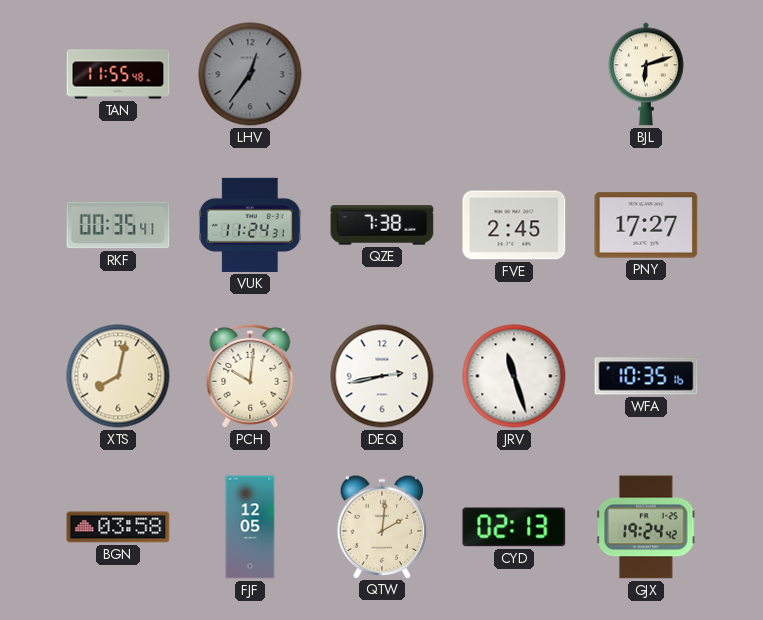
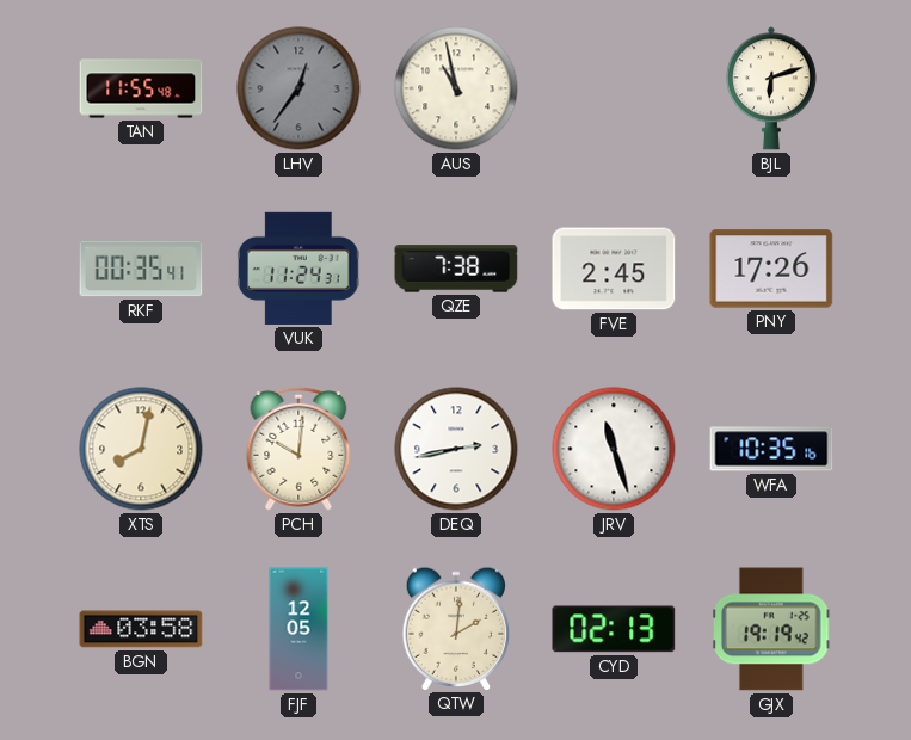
AUS: none -> 10:58
PNY: 17:27 -> 17:26
GJX: 19:24 -> 19:19
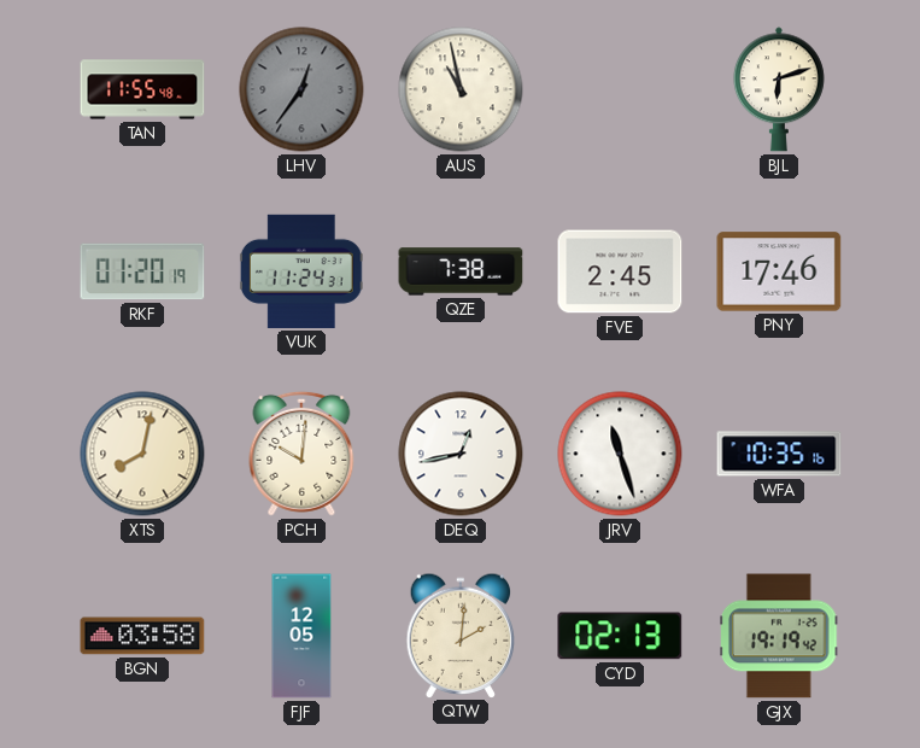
RKF: 00:35 -> 01:20
PNY: 17:26 -> 17:46
DEQ: 2:43 -> 12:43
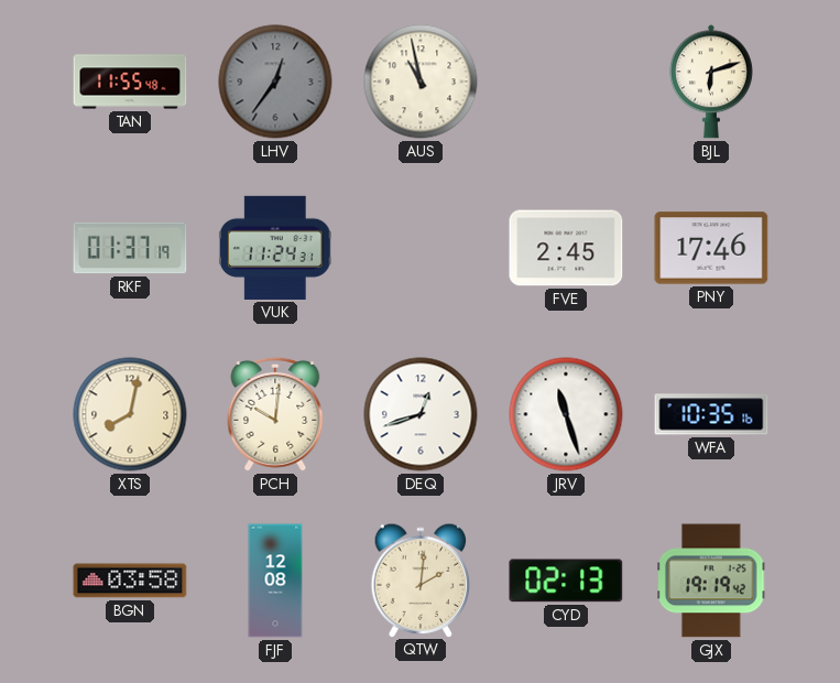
RKF: 01:20 -> 01:37
QZE: 7:38 -> none
DEQ: 12:43 -> 12:42
FJF: 12:05 -> 12:08
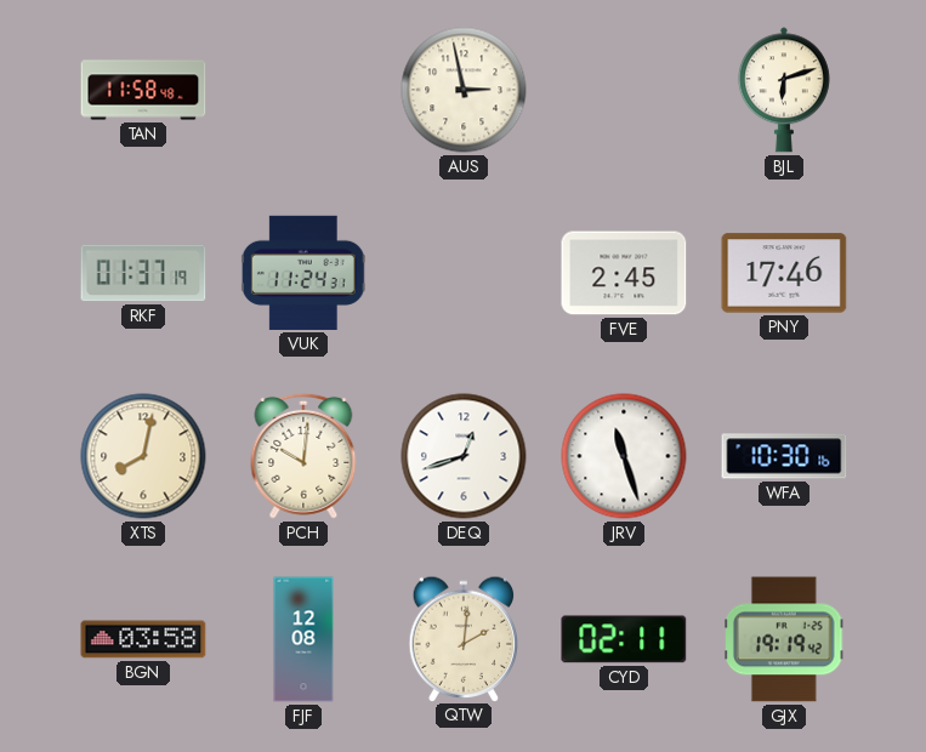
TAN: 11:55 -> 11:58
LHV: 12:36 -> none
AUS: 10:58 -> 2:58
WFA: 10:35 -> 10:30
CYD: 02:13 -> 02:11
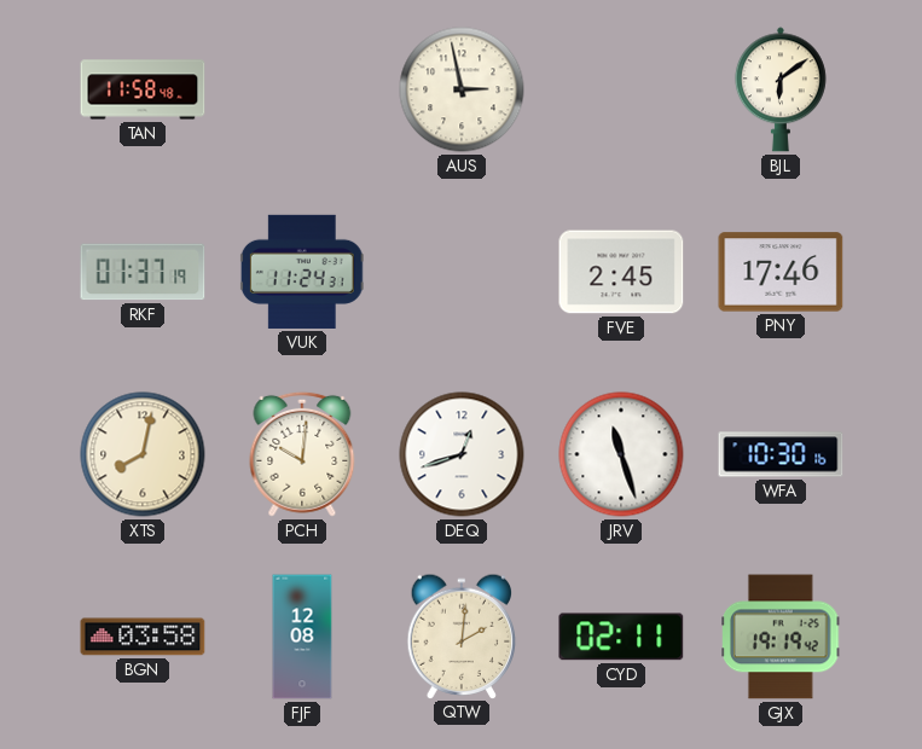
BJL: 6:12 -> 6:09
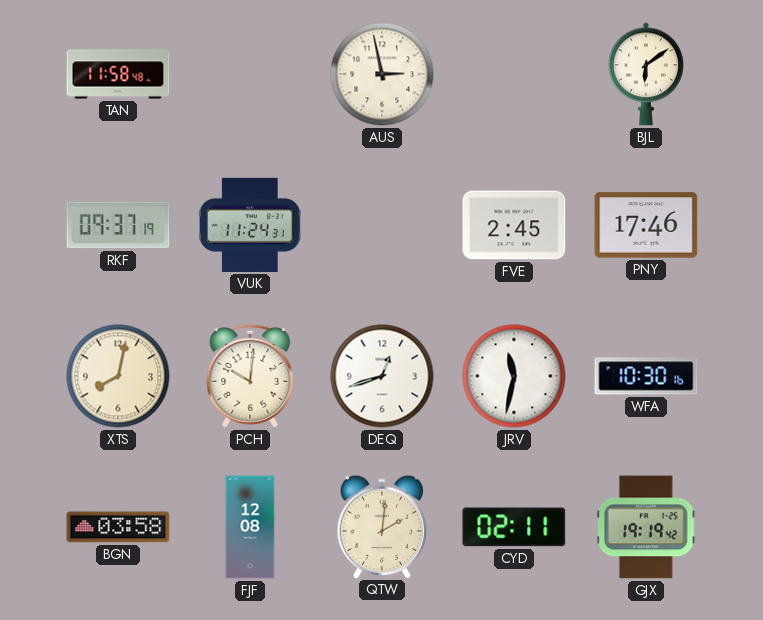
RKF: 01:37 -> 09:37
JRV: 11:27 -> 11:32
